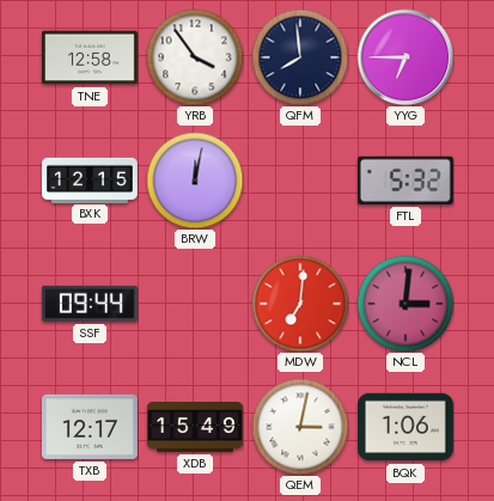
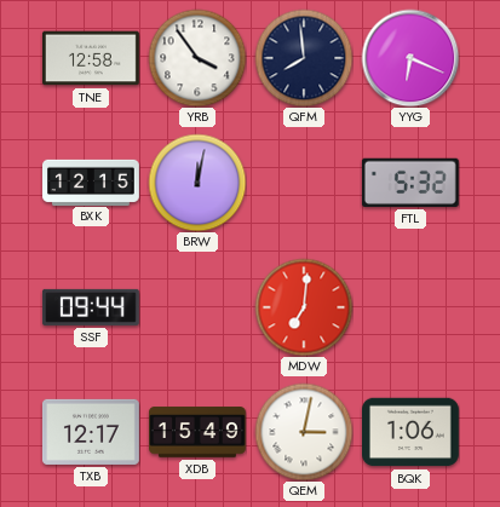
YYG: 6:45 -> 6:19
NCL: 3:01 -> none
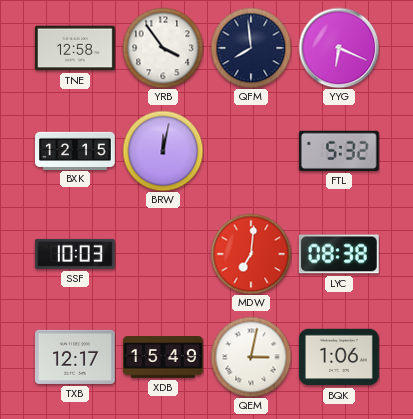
SSF: 09:44 -> 10:03
LYC: none -> 08:38
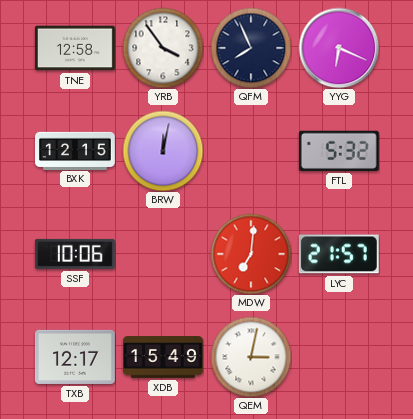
QFM: 7:59 -> 7:56
SSF: 10:03 -> 10:06
LYC: 08:38 -> 21:57
BQK: 1:06 -> none
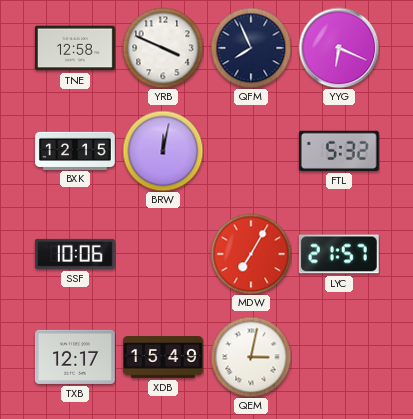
YRB: 3:54 -> 3:49
MDW: 7:01 -> 7:05
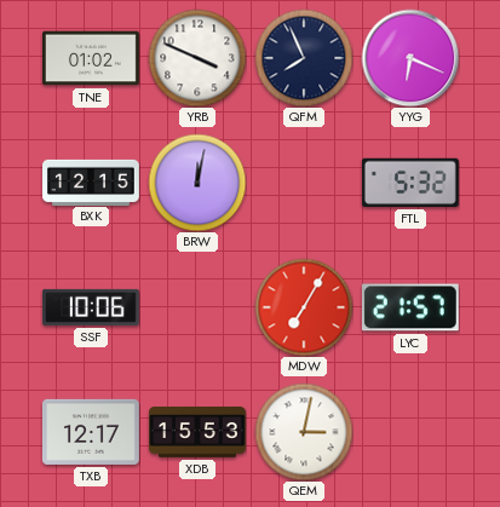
TNE: 12:58 -> 01:02
XDB: 15:49 -> 15:53
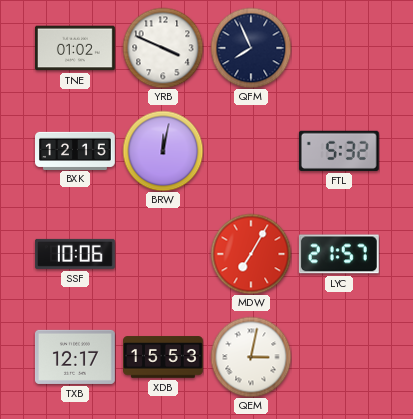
YYG: 6:19 -> none
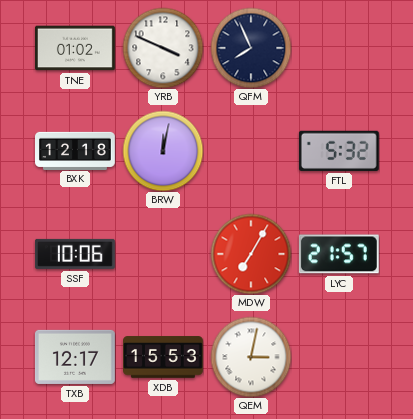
BXK: 12:15 -> 12:18
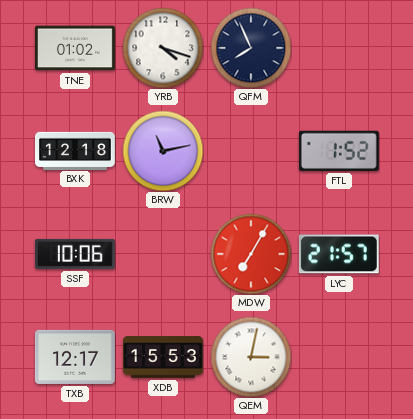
YRB: 3:49 -> 4:18
BRW: 12:02 -> 11:13
FTL: 5:32 -> 1:52
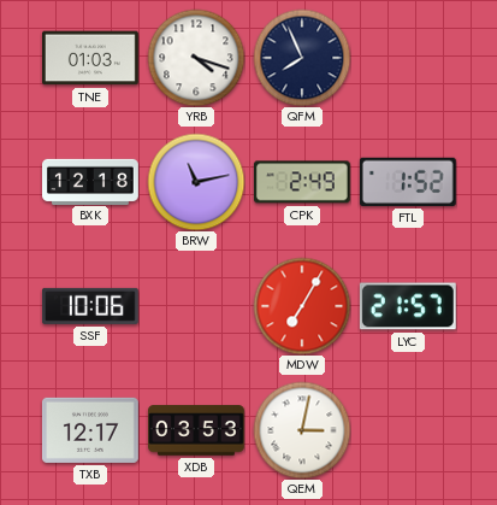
TNE: 01:02 -> 01:03
CPK: none -> 2:49
XDB: 15:53 -> 03:53
